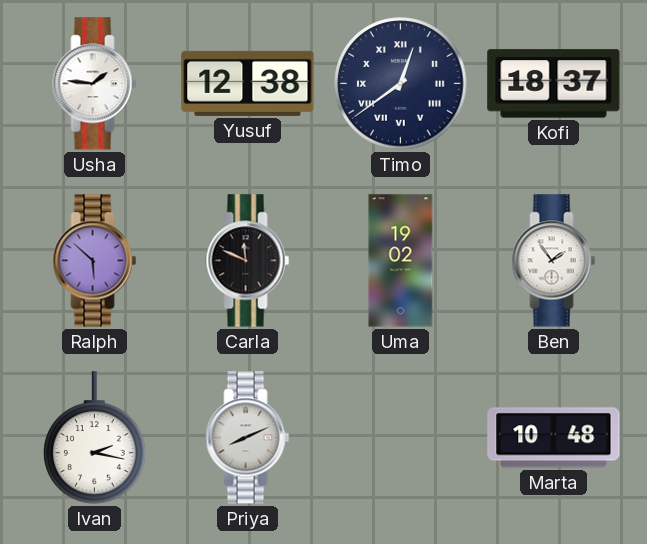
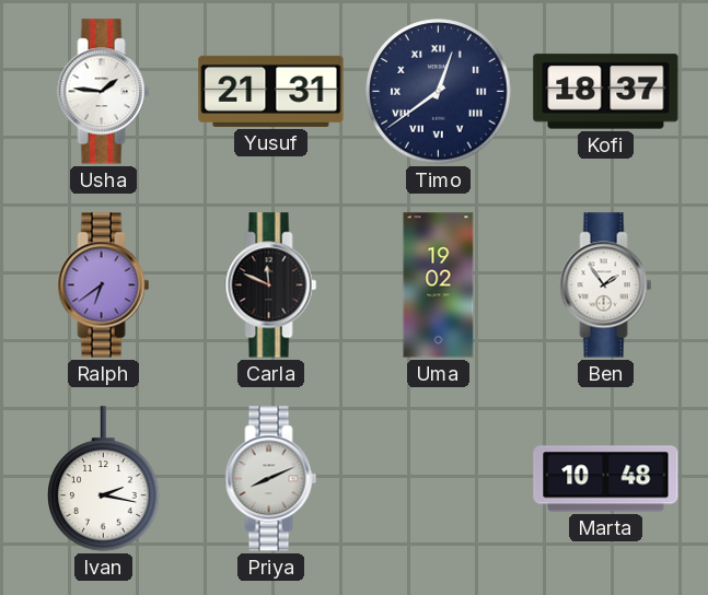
Yusuf: 12:38 -> 21:31
Ralph: 5:52 -> 6:39
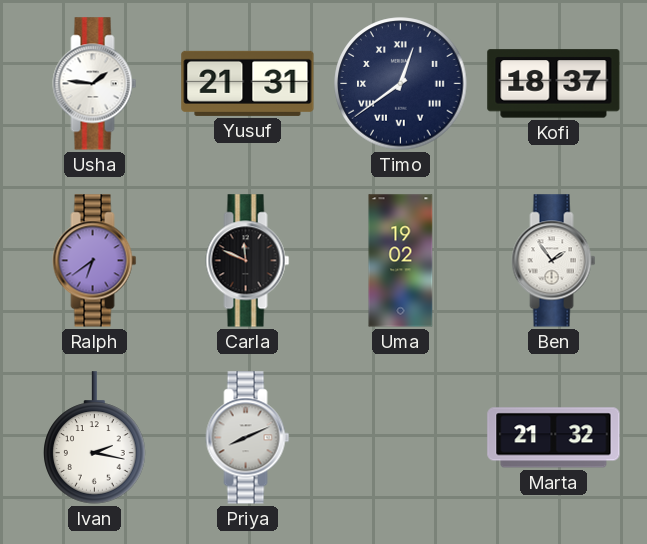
Marta: 10:48 -> 21:32
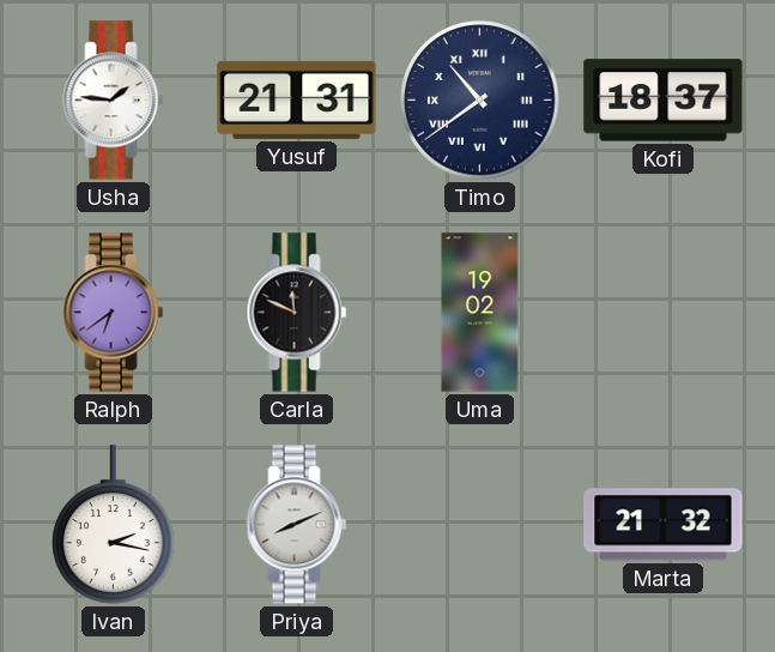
Timo: 12:39 -> 10:39
Ben: 1:54 -> none
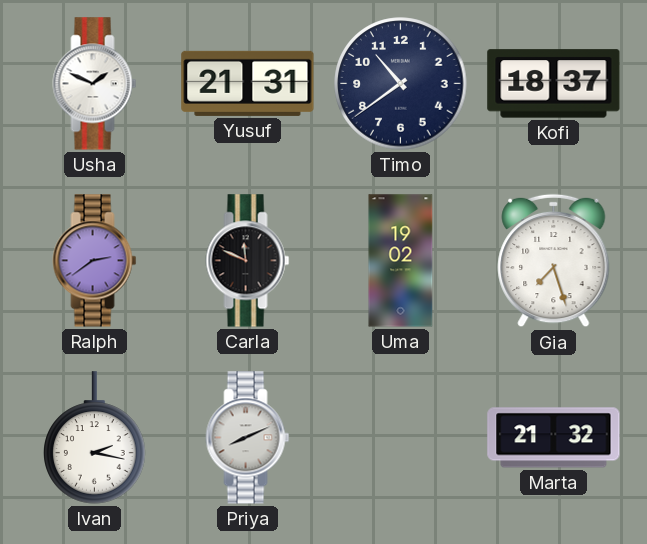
Usha: 1:46 -> 1:49
Timo numerals: Roman -> Arabic
Ralph: 6:39 -> 2:39
Gia: none -> 7:27
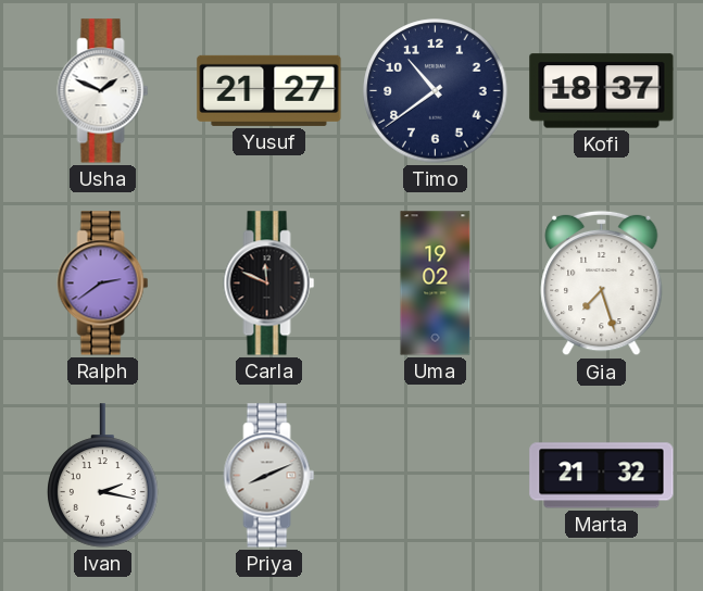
Yusuf: 21:31 -> 21:27
